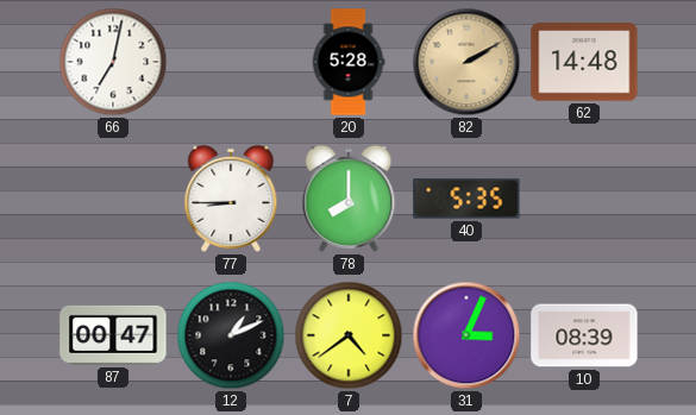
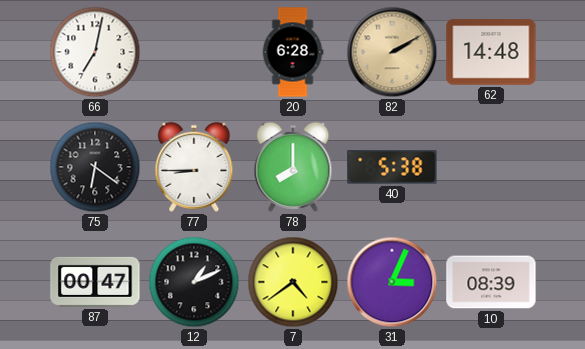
20: 5:28 -> 6:28
75: none -> 6:21
40: 5:35 -> 5:38
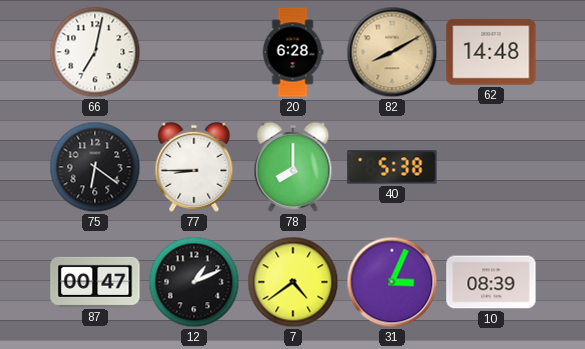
82: 2:10 -> 8:10
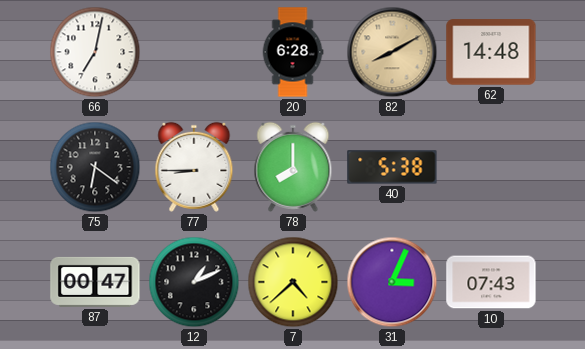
7: 4:39 -> 4:38
10: 08:39 -> 07:43
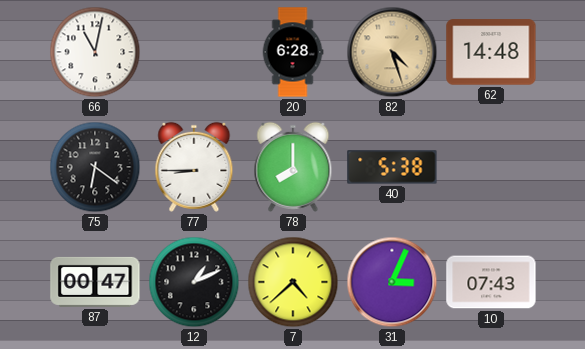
66: 7:02 -> 11:02
82: 8:10 -> 4:27
